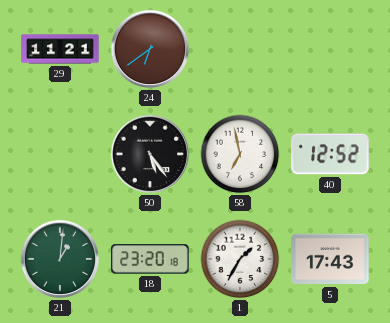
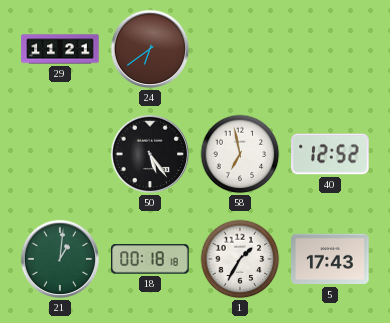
18: 23:20 -> 00:18
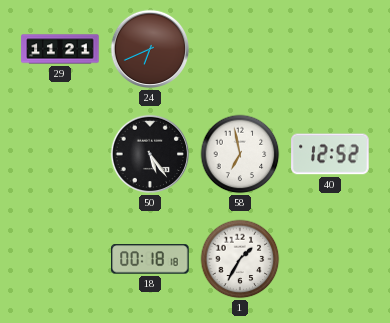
24: 6:39 -> 6:41
21: 1:01 -> none
5: 17:43 -> none
